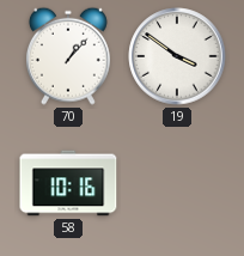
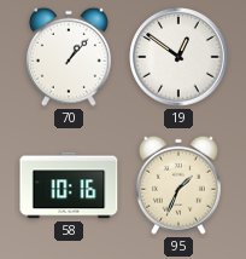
19: 3:51 -> 12:51
95: none -> 1:34
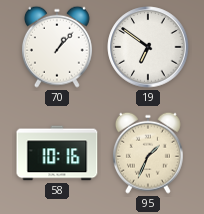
19: 12:51 -> 6:51
